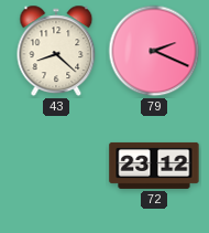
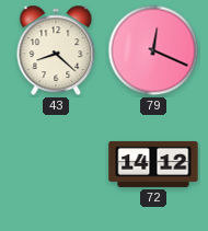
79: 2:19 -> 12:19
72: 23:12 -> 14:12
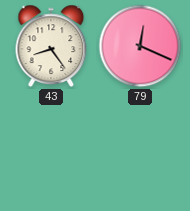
43: 8:22 -> 8:24
72: 14:12 -> none
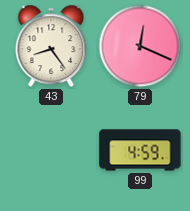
99: none -> 4:59
